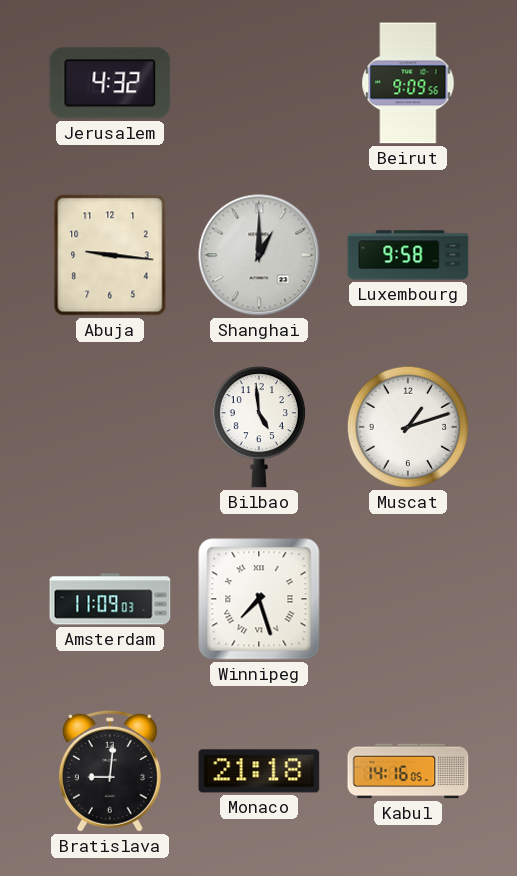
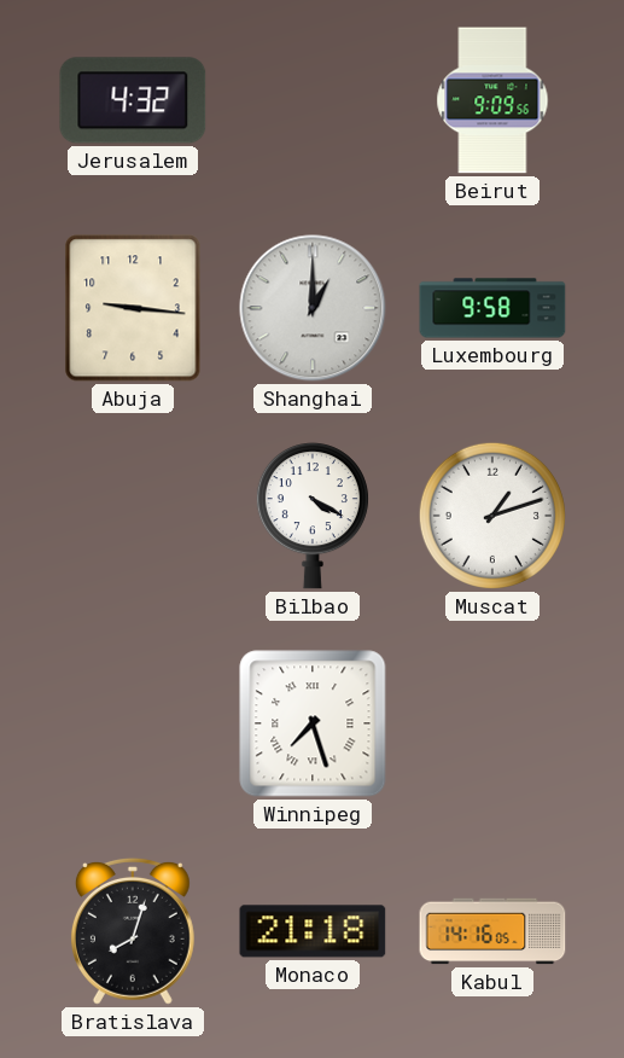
Bilbao: 4:59 -> 4:20
Amsterdam: 11:09 -> none
Bratislava: 9:01 -> 8:03
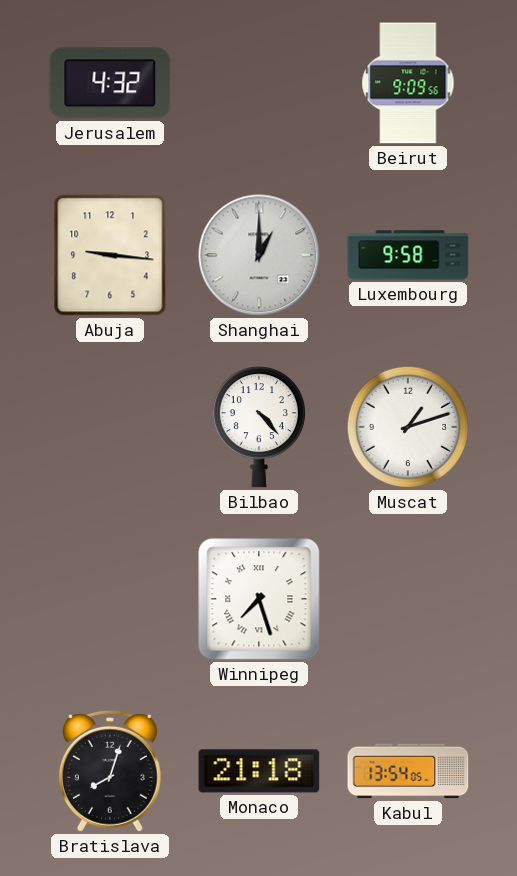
Bilbao: 4:20 -> 4:23
Kabul: 14:16 -> 13:54
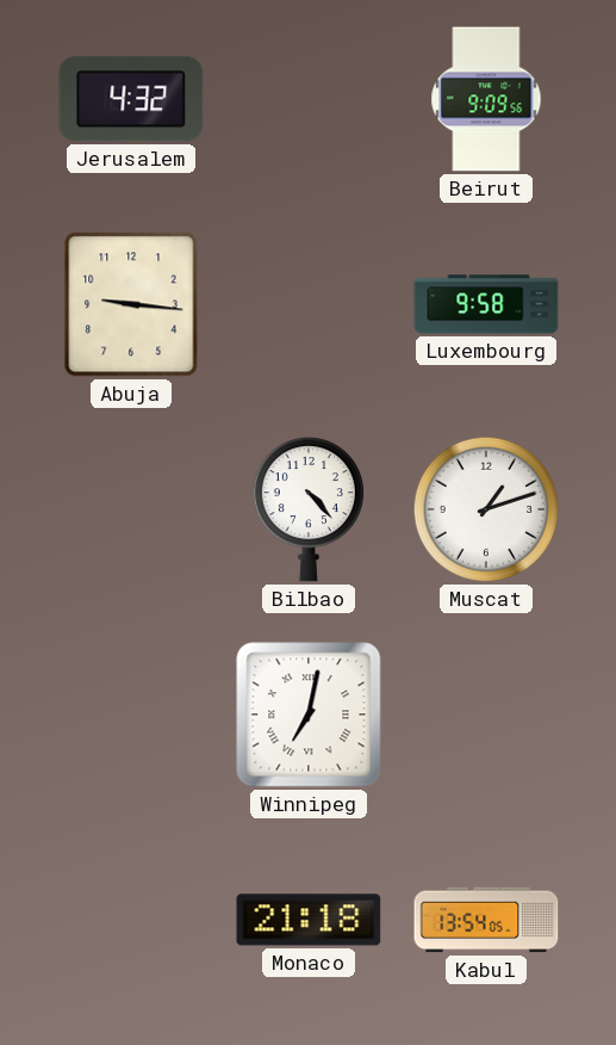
Shanghai: 1:00 -> none
Winnipeg: 7:27 -> 7:02
Bratislava: 8:03 -> none
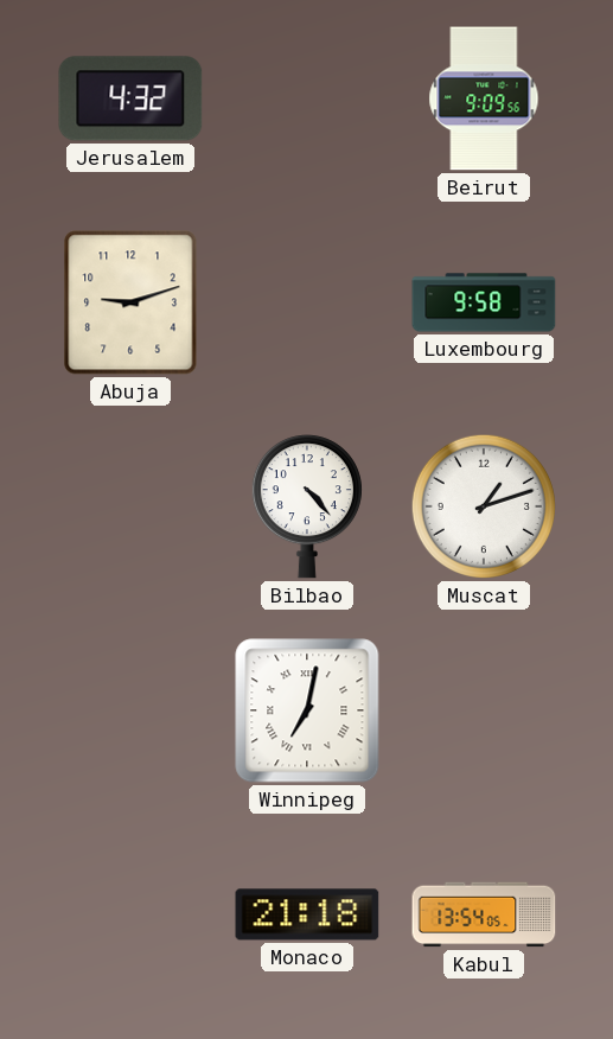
Abuja: 9:16 -> 9:12
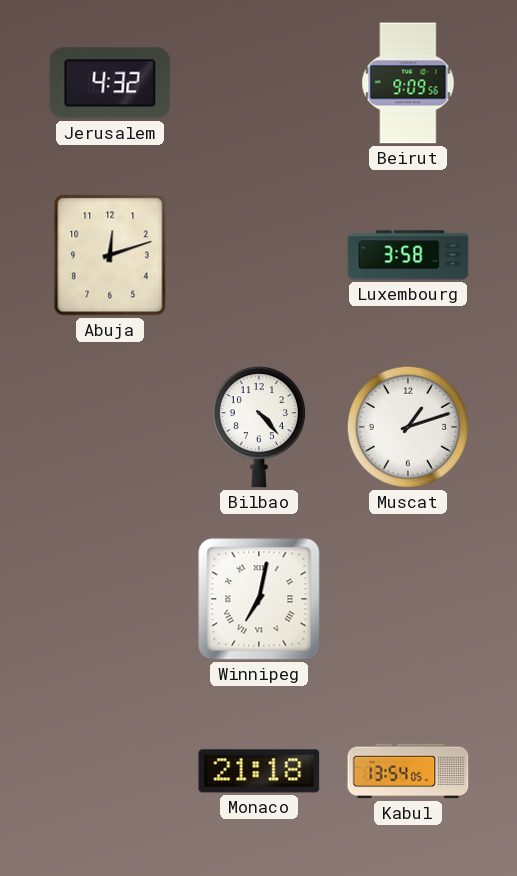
Abuja: 9:12 -> 12:12
Luxembourg: 9:58 -> 3:58
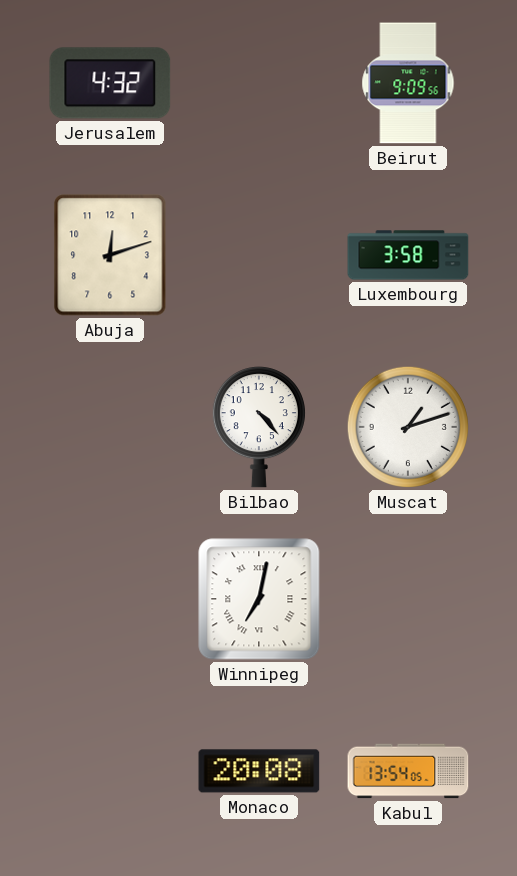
Monaco: 21:18 -> 20:08
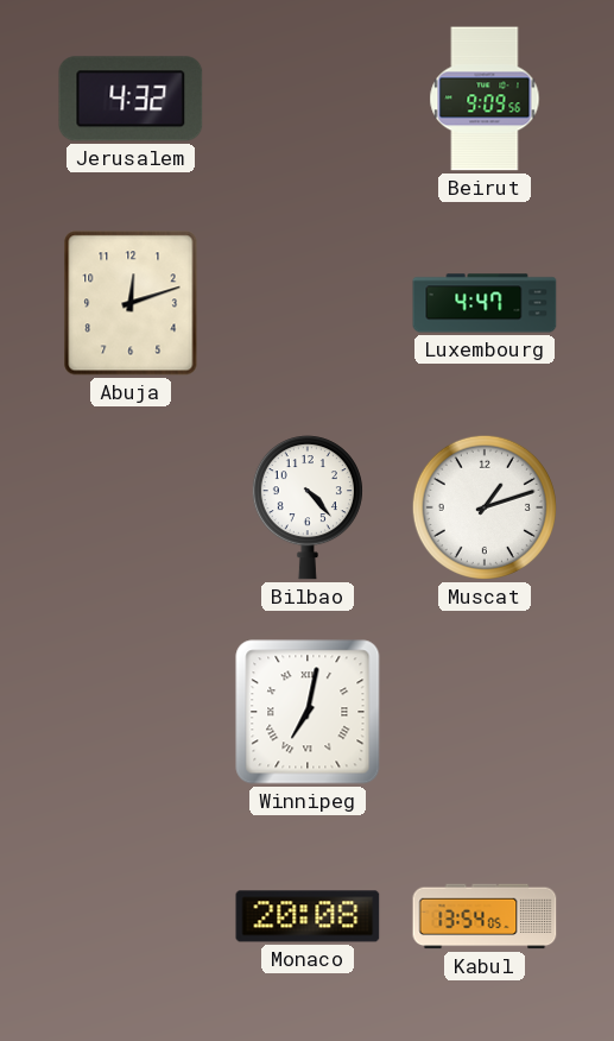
Luxembourg: 3:58 -> 4:47
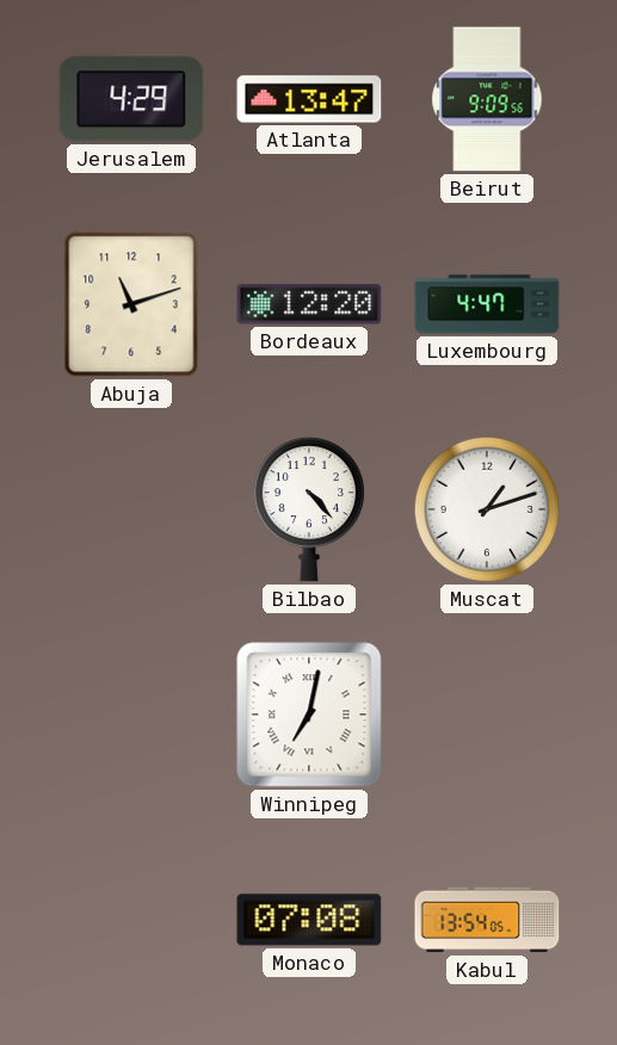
Jerusalem: 4:32 -> 4:29
Atlanta: none -> 13:47
Abuja: 12:12 -> 11:12
Bordeaux: none -> 12:20
Monaco: 20:08 -> 07:08
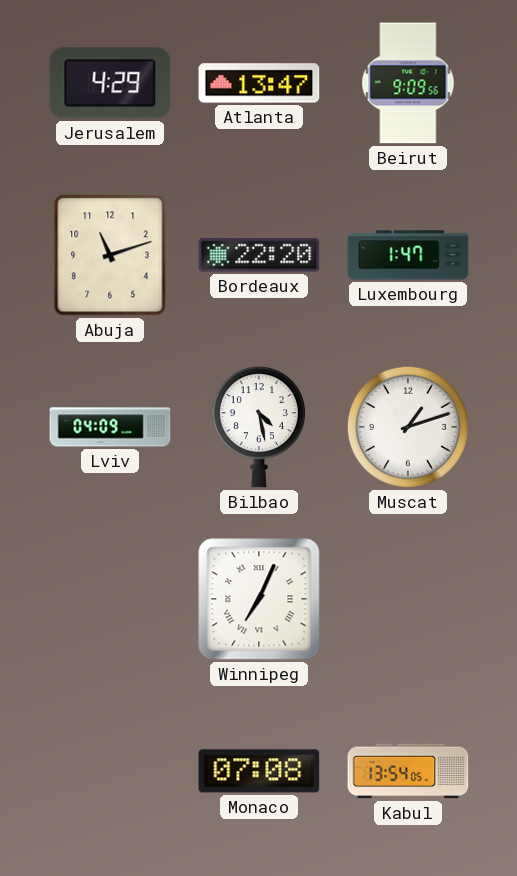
Bordeaux: 12:20 -> 22:20
Luxembourg: 4:47 -> 1:47
Lviv: none -> 04:09
Bilbao: 4:23 -> 4:28
Winnipeg: 7:02 -> 7:04
